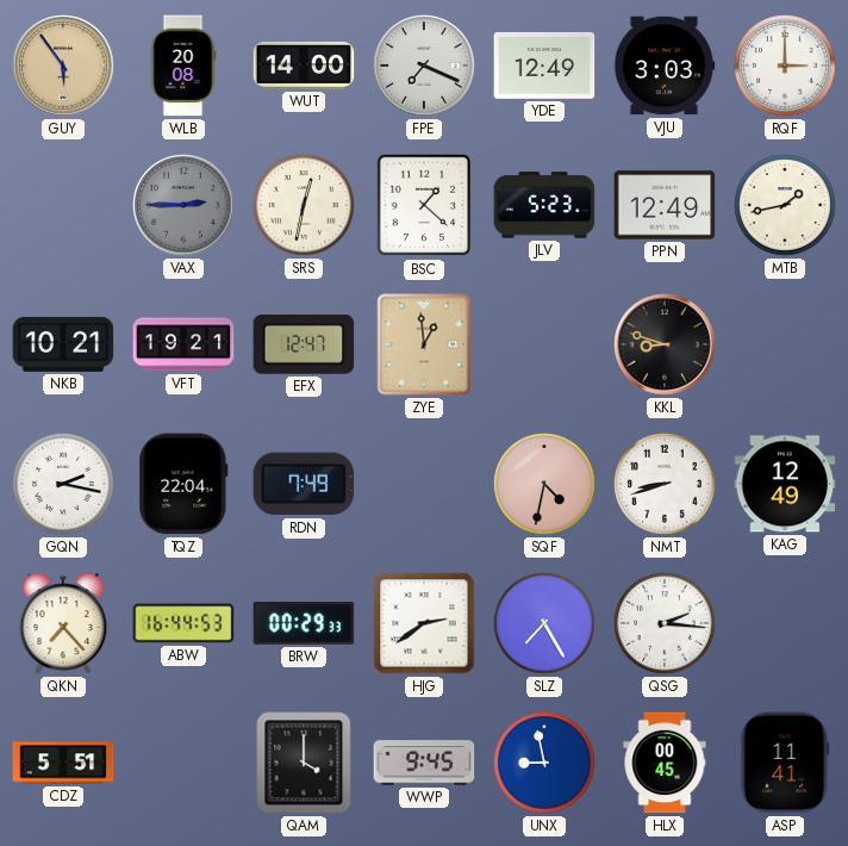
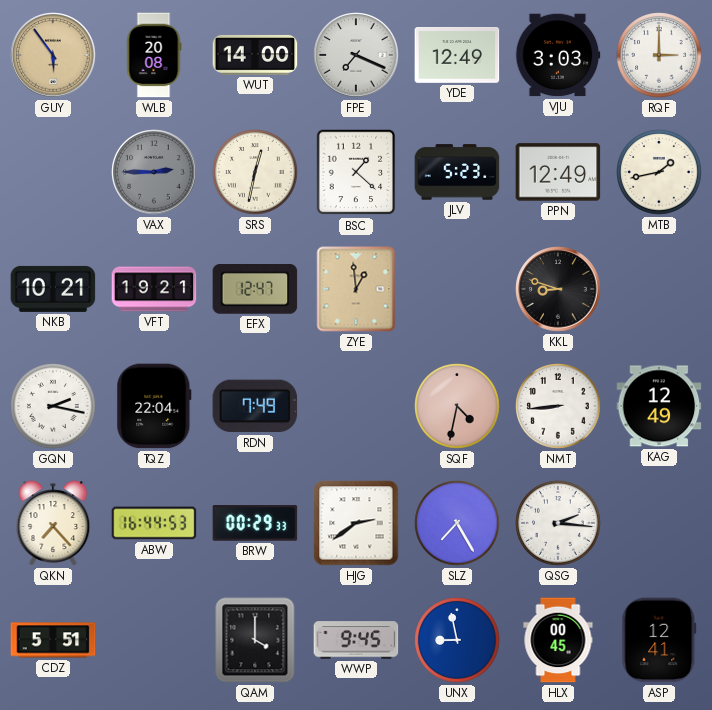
NMT: 8:42 -> 8:44
ASP: 11:41 -> 12:41
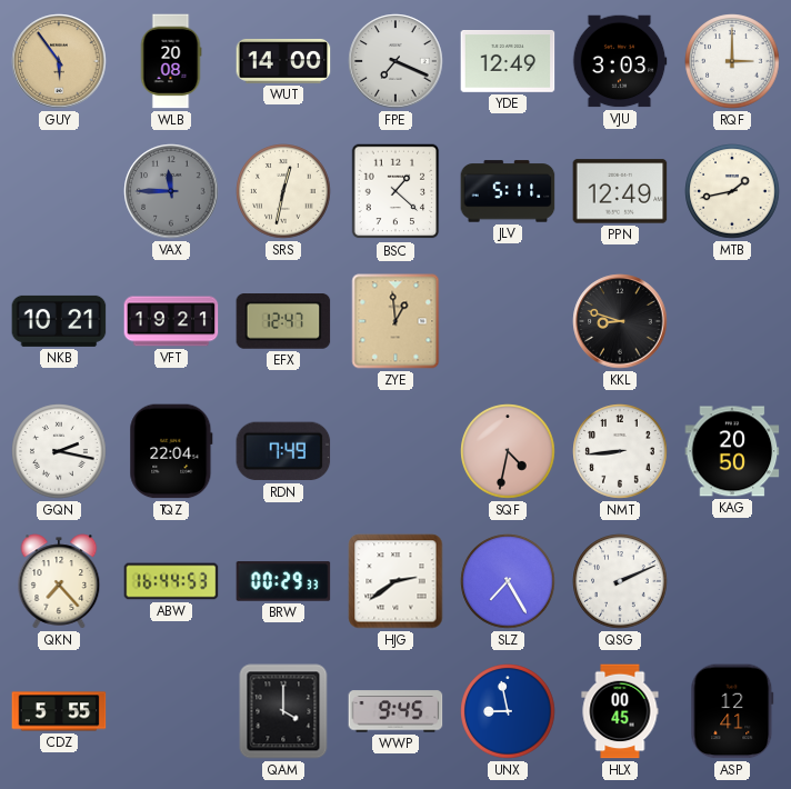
VAX: 2:45 -> 11:45
JLV: 5:23 -> 5:11
KAG: 12:49 -> 20:50
QSG: 2:16 -> 2:11
CDZ: 5:51 -> 5:55
